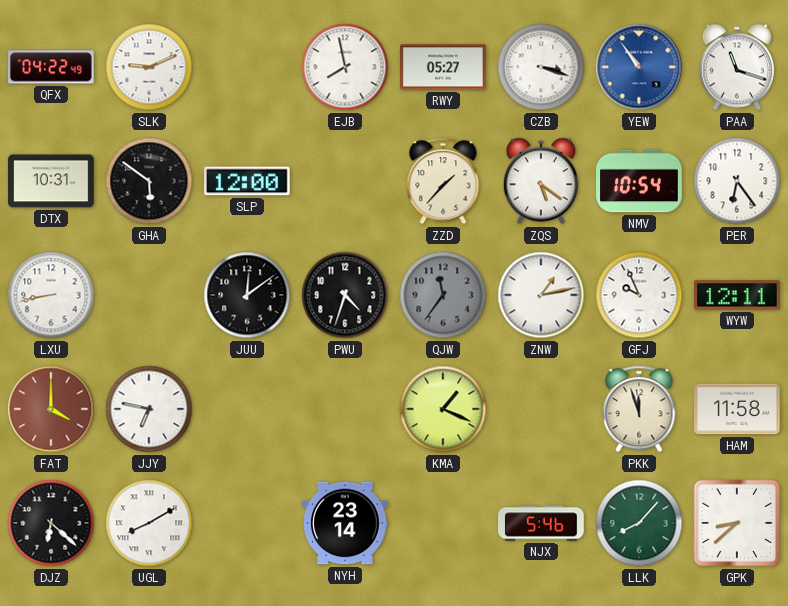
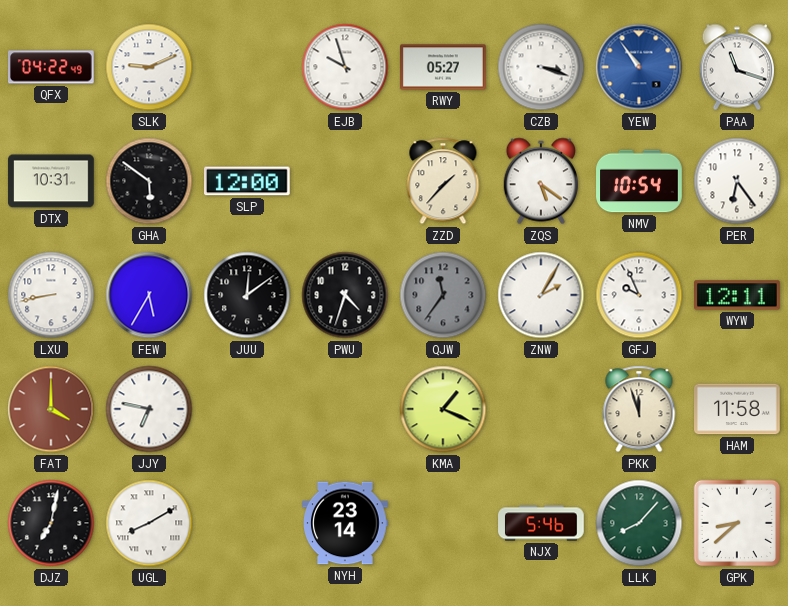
EJB: 7:58 -> 9:57
FEW: none -> 5:35
ZNW: 1:13 -> 2:05
DJZ: 6:22 -> 7:02
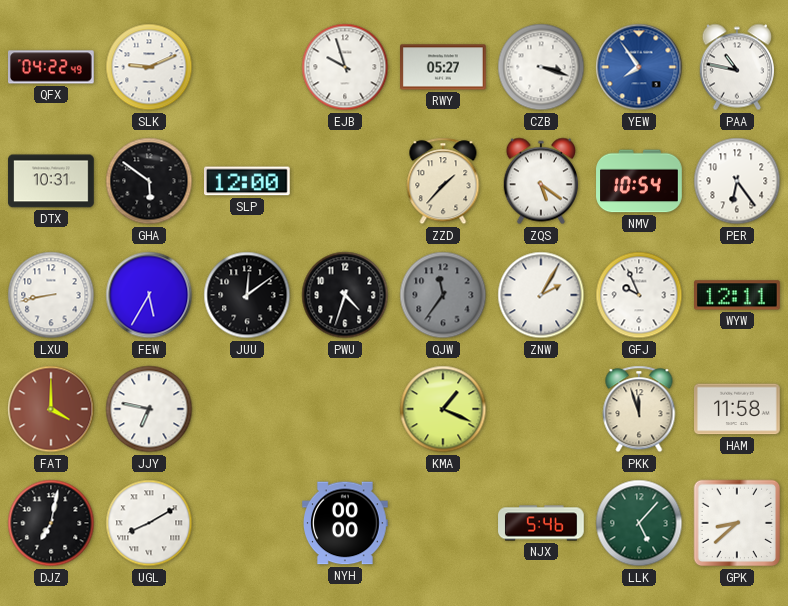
YEW: 10:54 -> 7:54
PAA: 11:18 -> 10:47
NYH: 23:14 -> 00:00
LLK: 8:07 -> 5:07
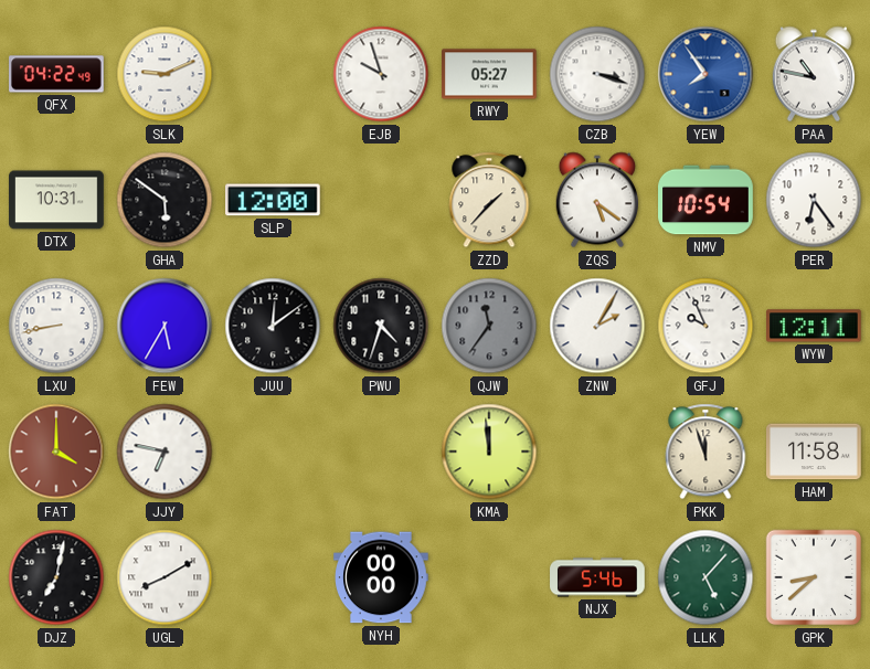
KMA: 1:19 -> 11:59
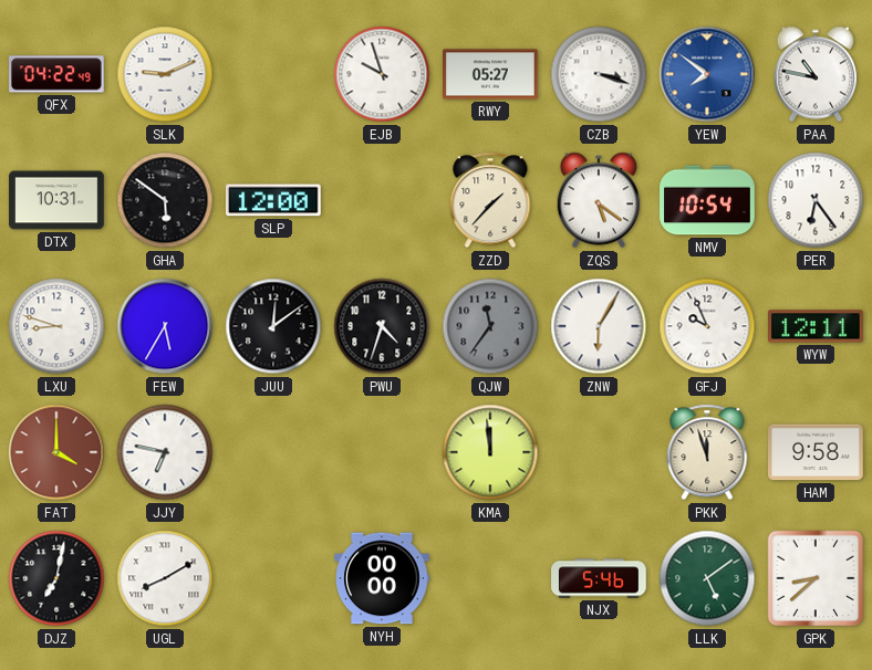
YEW: 7:54 -> 7:51
LXU: 8:43 -> 8:48
ZNW: 2:05 -> 6:05
HAM: 11:58 -> 9:58
LLK: 5:07 -> 5:09
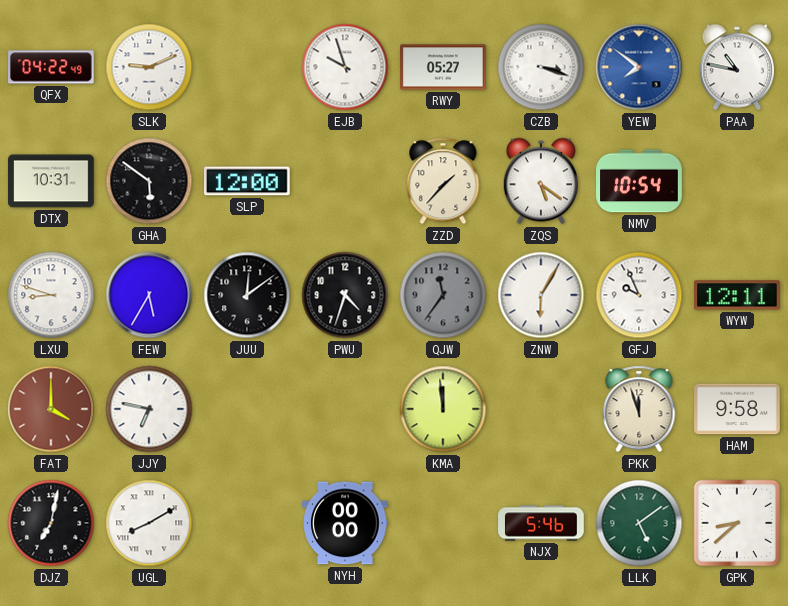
PER: 6:24 -> none
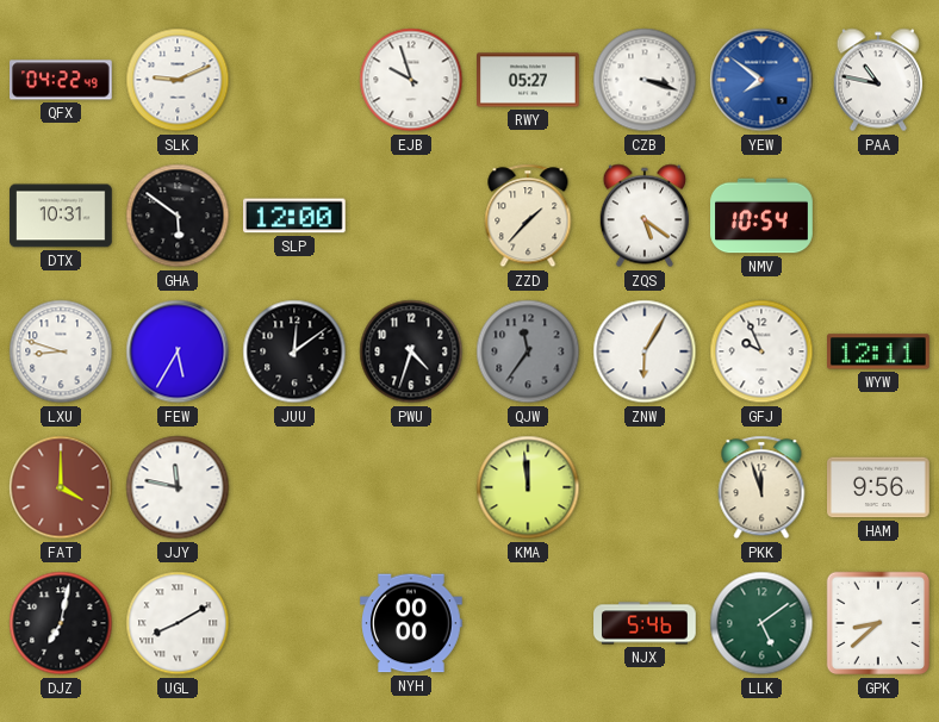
JJY: 6:47 -> 11:47
HAM: 9:58 -> 9:56
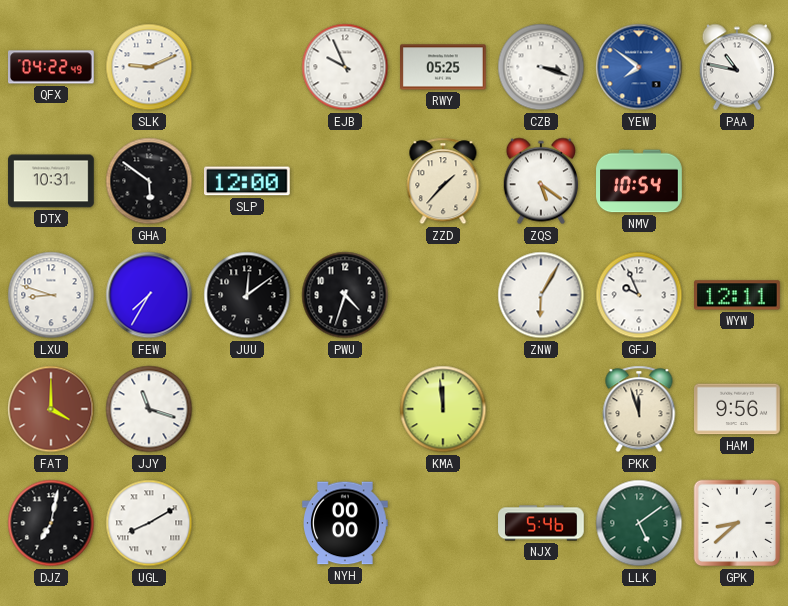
EJB: 9:57 -> 9:56
RWY: 05:27 -> 05:25
FEW: 5:35 -> 7:35
QJW: 11:36 -> none
JJY: 11:47 -> 11:18
